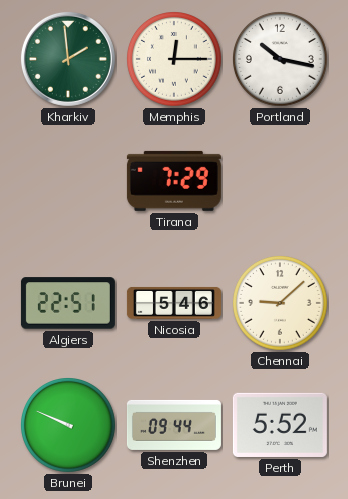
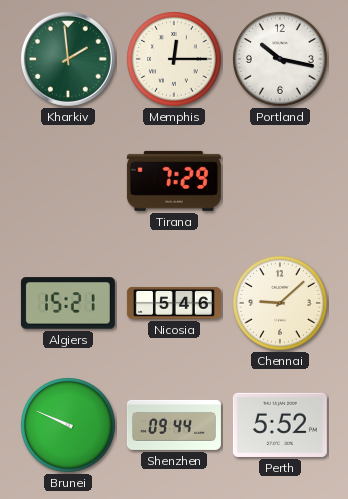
Algiers: 22:51 -> 15:21
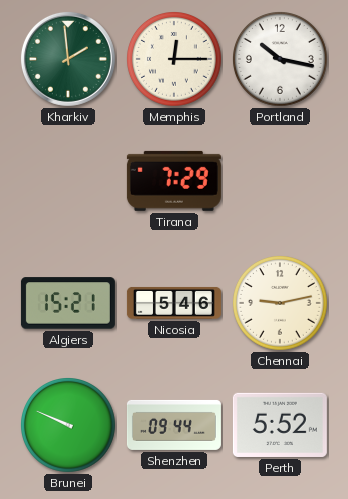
Chennai: 9:08 -> 9:13
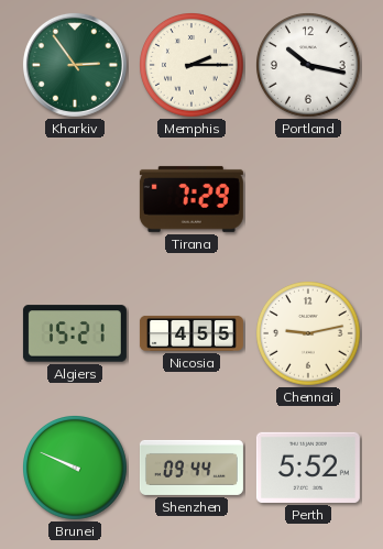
Kharkiv: 1:59 -> 2:54
Memphis: 12:15 -> 2:15
Nicosia: 5:46 -> 4:55
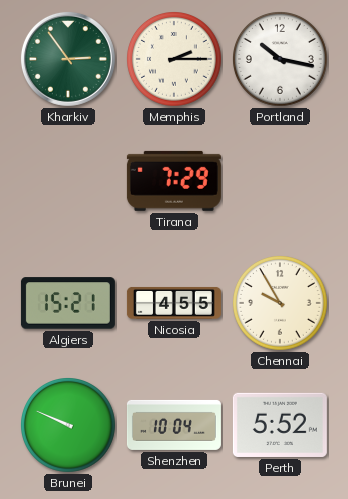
Chennai: 9:13 -> 9:55
Shenzhen: 09:44 -> 10:04
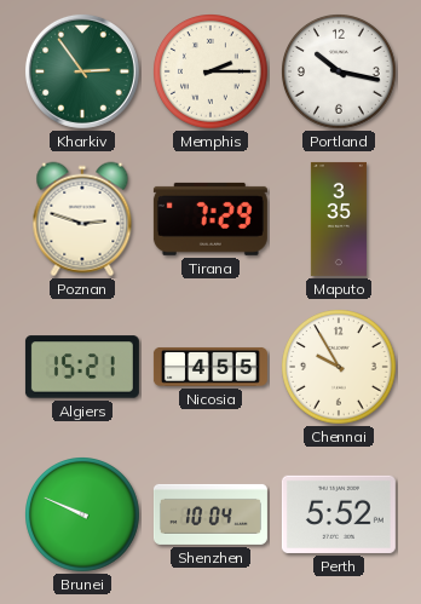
Poznan: none -> 2:48
Maputo: none -> 3:35
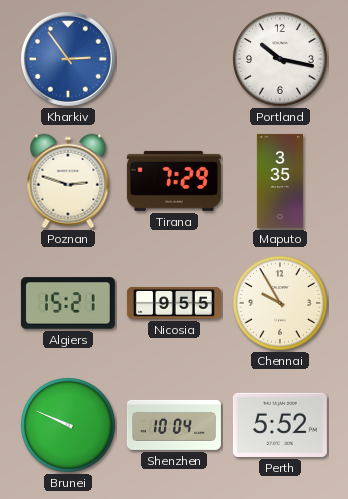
Kharkiv dial: green -> blue
Memphis: 2:15 -> none
Nicosia: 4:55 -> 9:55
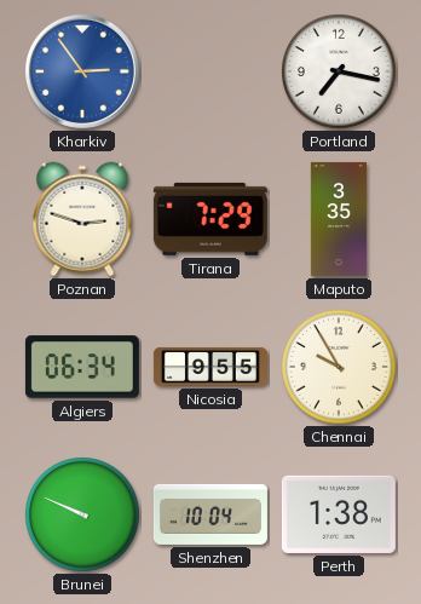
Portland: 10:17 -> 7:17
Algiers: 15:21 -> 06:34
Perth: 5:52 -> 1:38
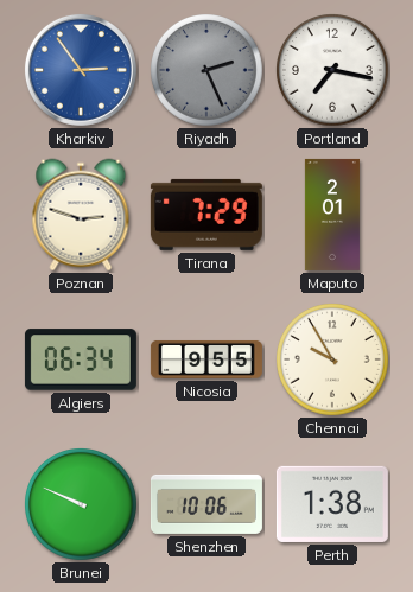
Riyadh: none -> 2:26
Maputo: 3:35 -> 2:01
Shenzhen: 10:04 -> 10:06
